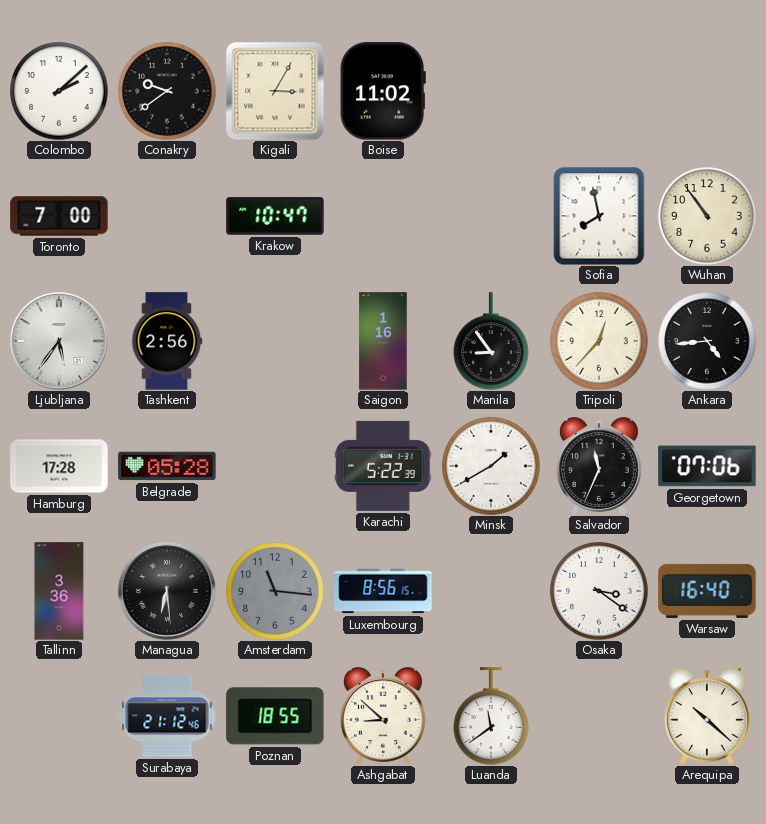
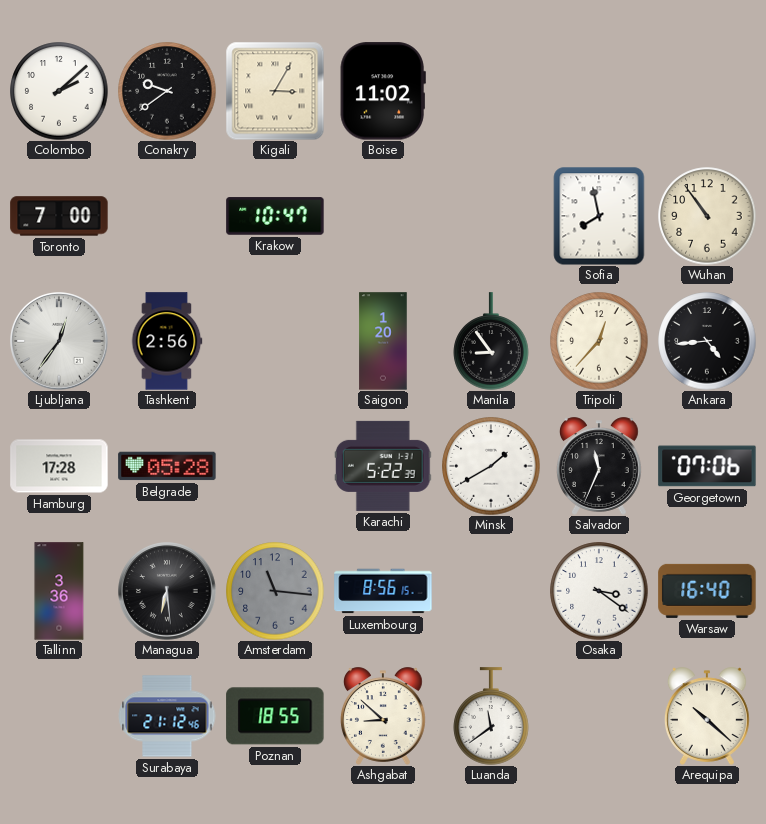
Ljubljana: 5:36 -> 12:36
Saigon: 1:16 -> 1:20
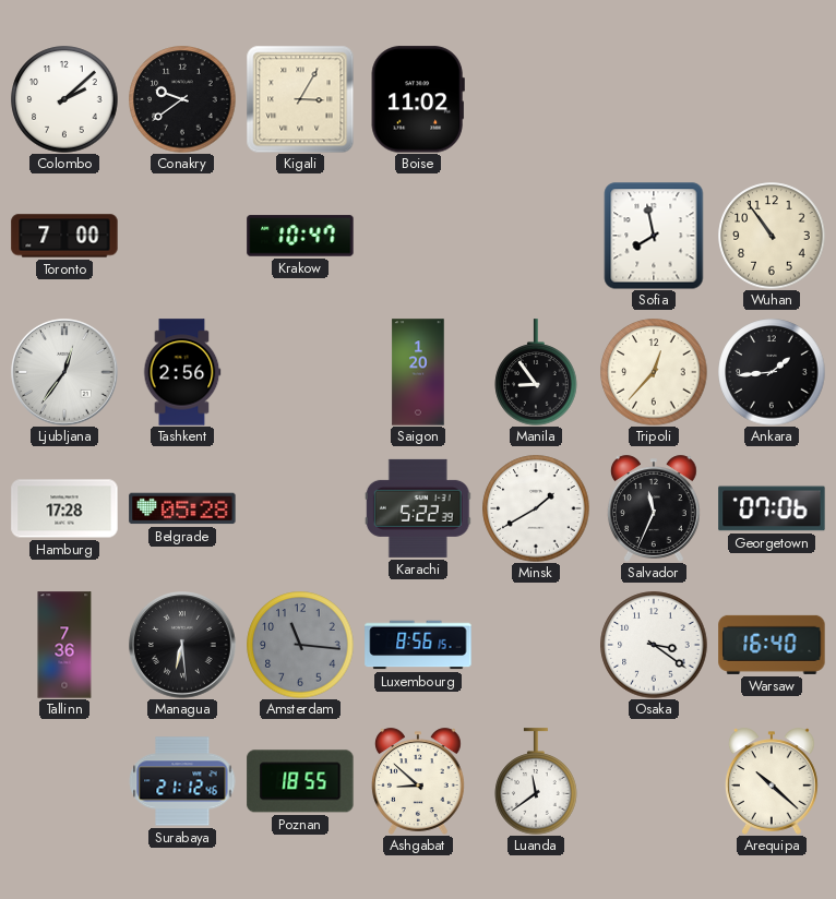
Ankara: 4:44 -> 1:44
Tallinn: 3:36 -> 7:36
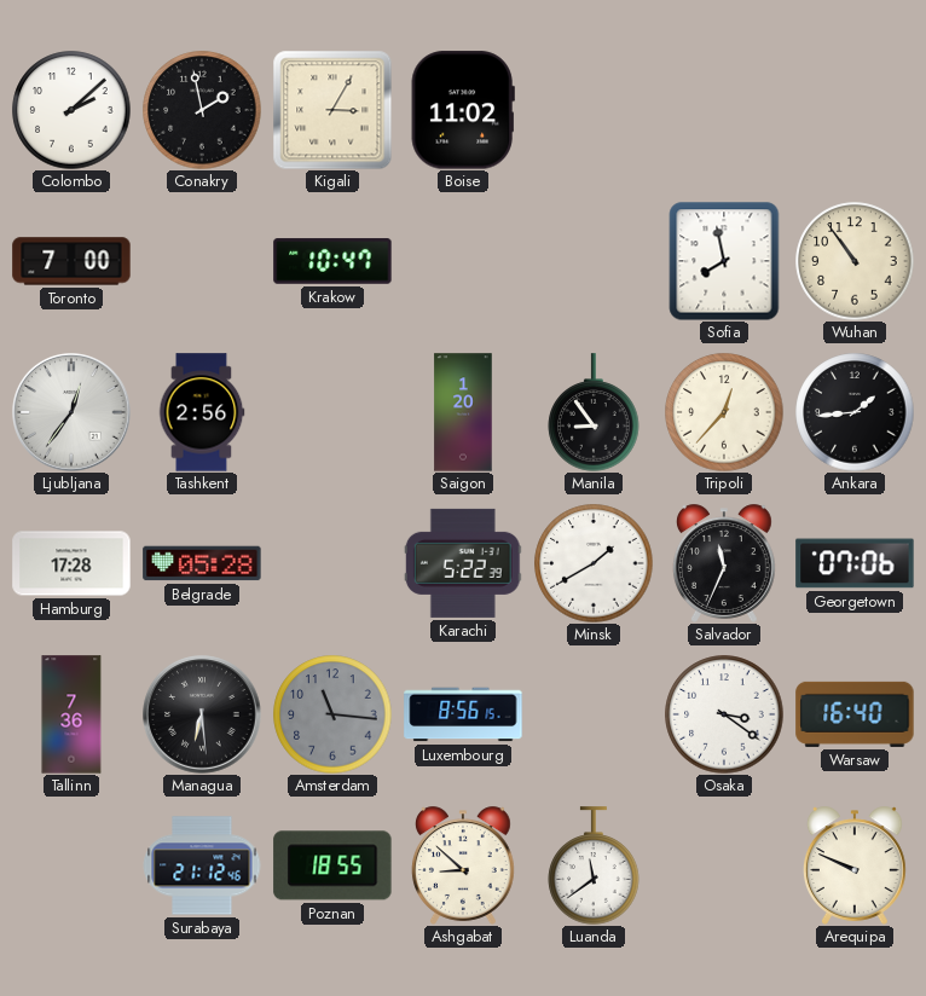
Conakry: 9:39 -> 1:58
Arequipa: 10:22 -> 9:49
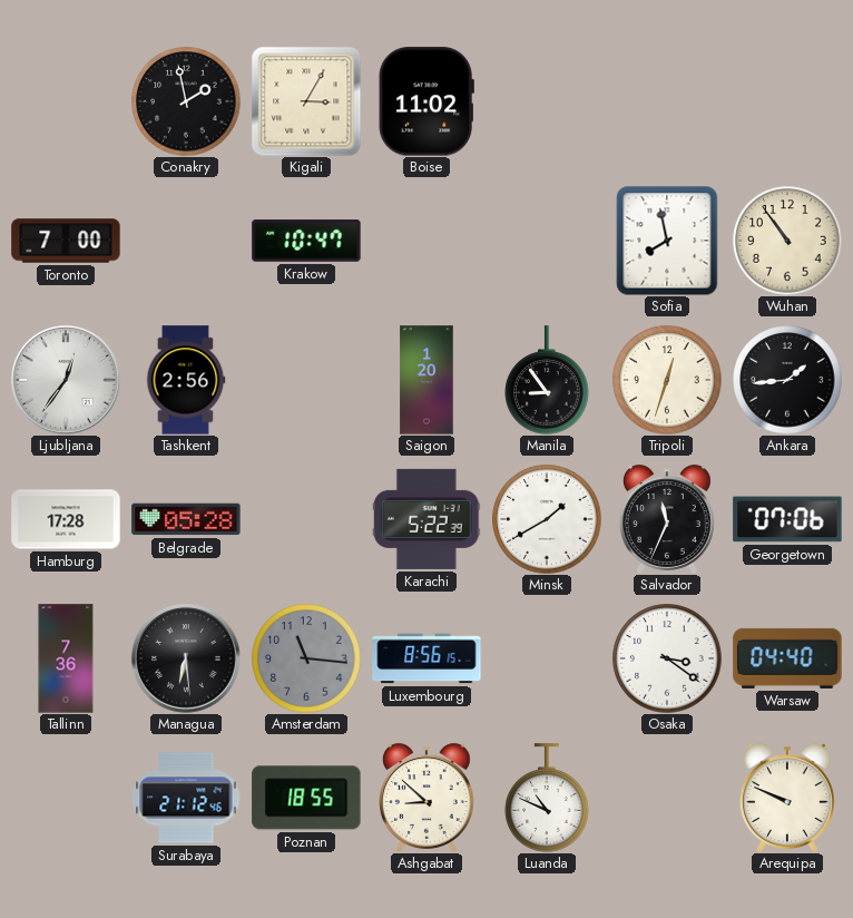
Colombo: 2:08 -> none
Tripoli: 12:37 -> 12:33
Warsaw: 16:40 -> 04:40
Luanda: 11:39 -> 10:49
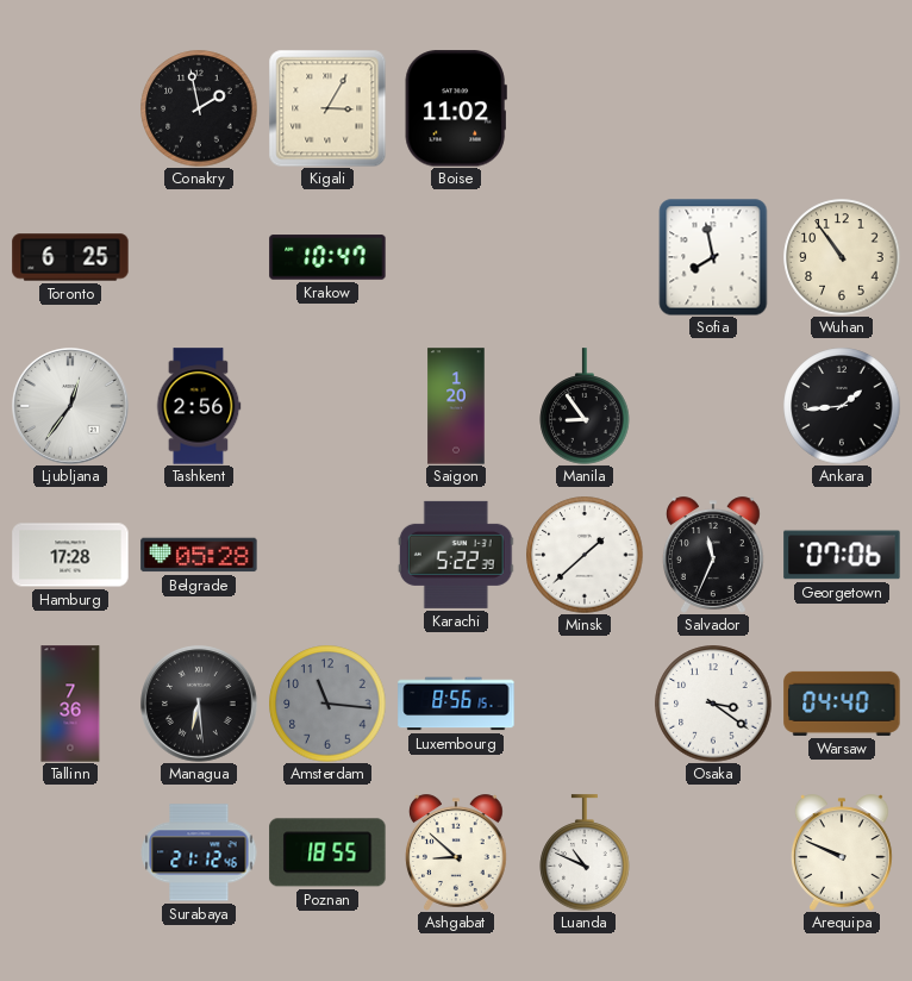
Toronto: 7:00 -> 6:25
Tripoli: 12:33 -> none
Minsk: 1:40 -> 1:38
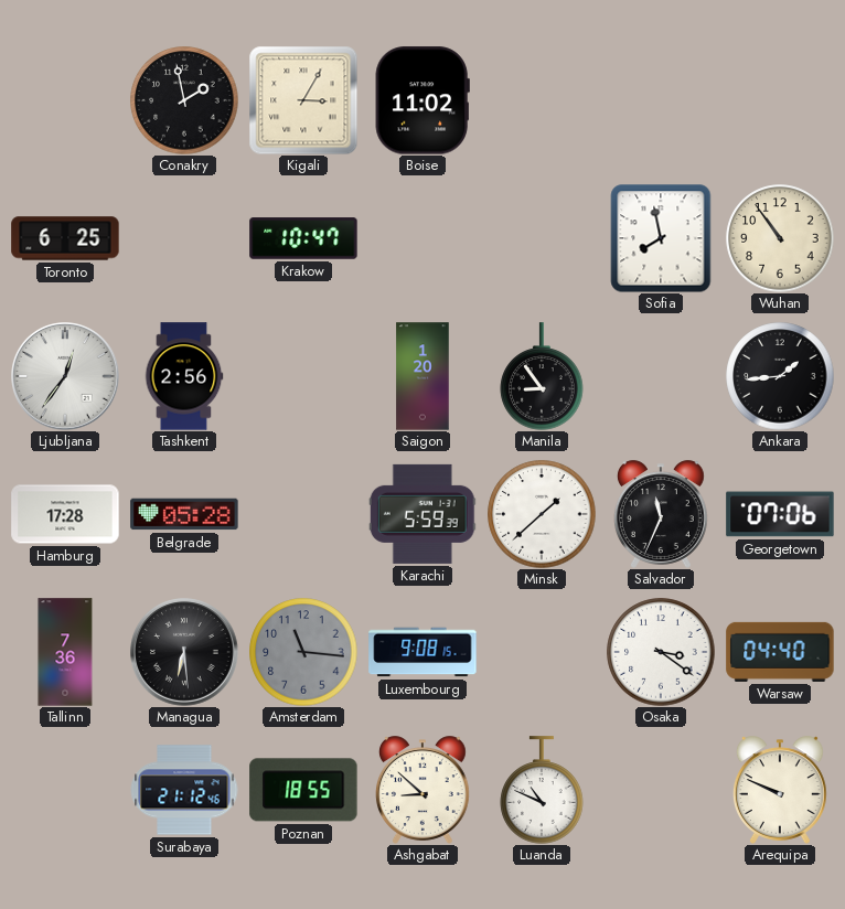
Karachi: 5:22 -> 5:59
Luxembourg: 8:56 -> 9:08
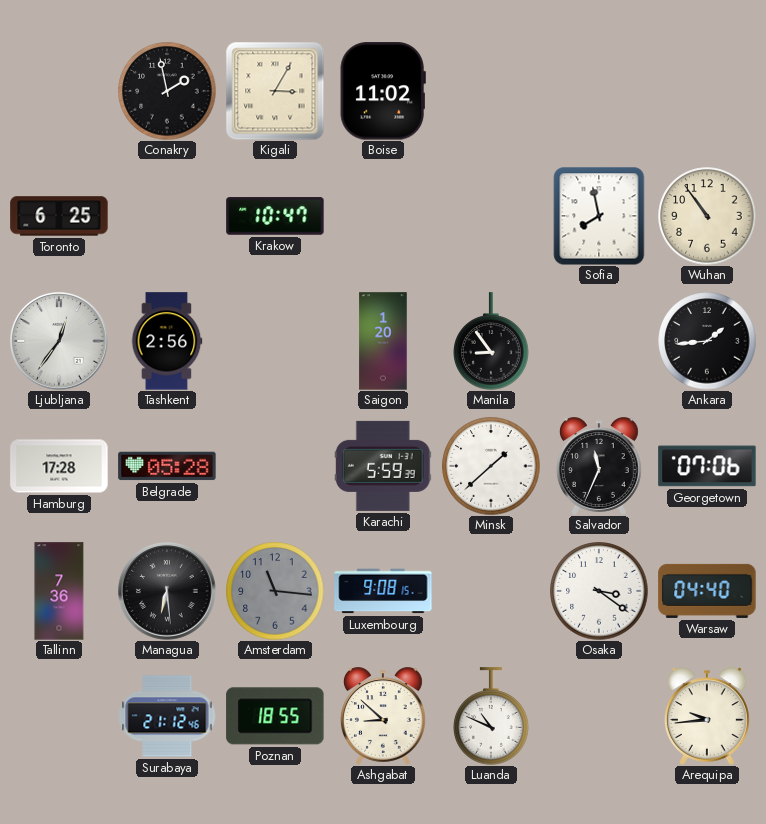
Arequipa: 9:49 -> 9:44
